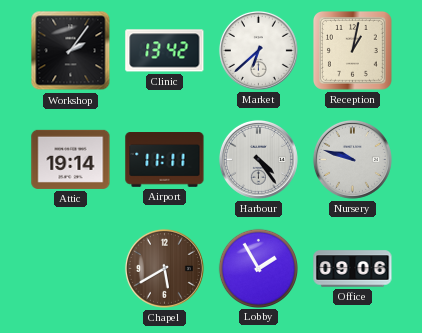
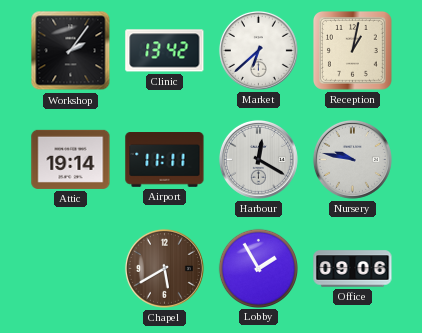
Harbour: 4:24 -> 12:20
Nursery: 9:48 -> 9:47
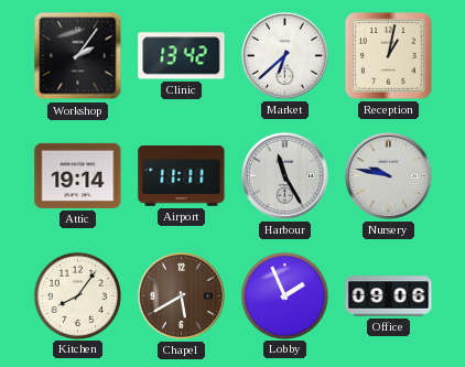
Harbour: 12:20 -> 11:25
Kitchen: none -> 8:06
Lobby: 1:55 -> 1:56
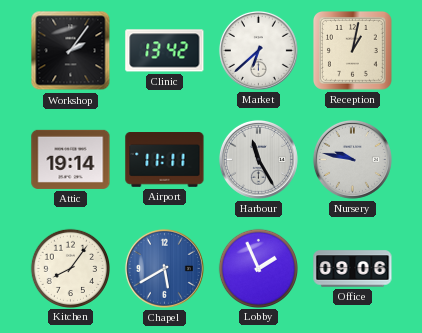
Chapel dial: brown -> blue
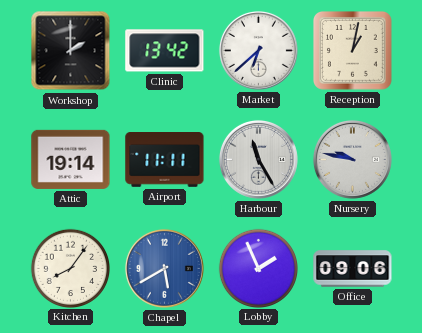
Workshop: 2:06 -> 2:00
